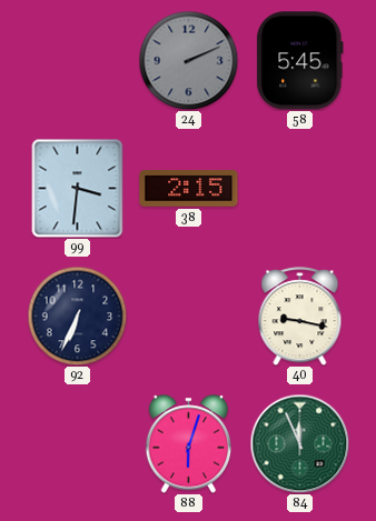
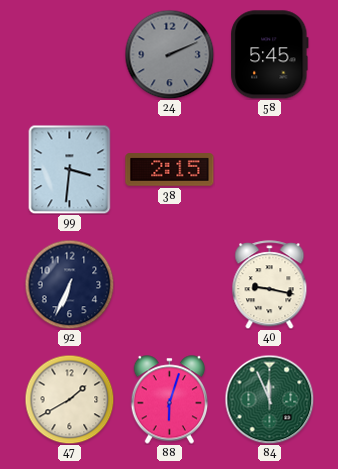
47: none -> 1:40
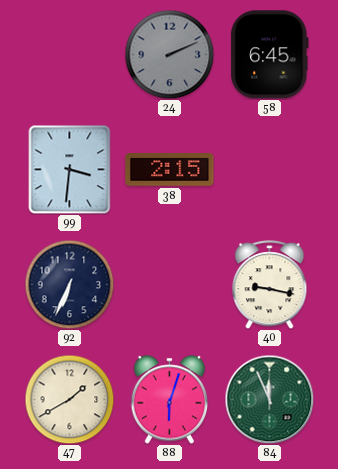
58: 5:45 -> 6:45
